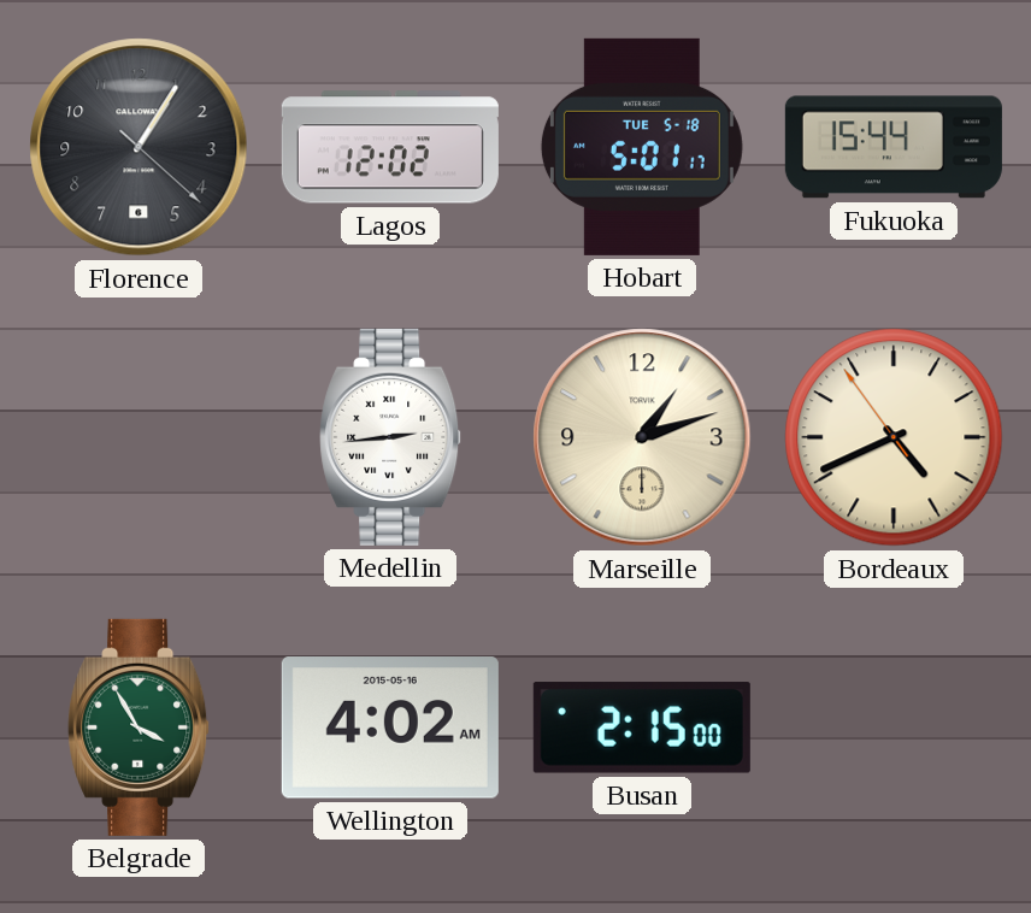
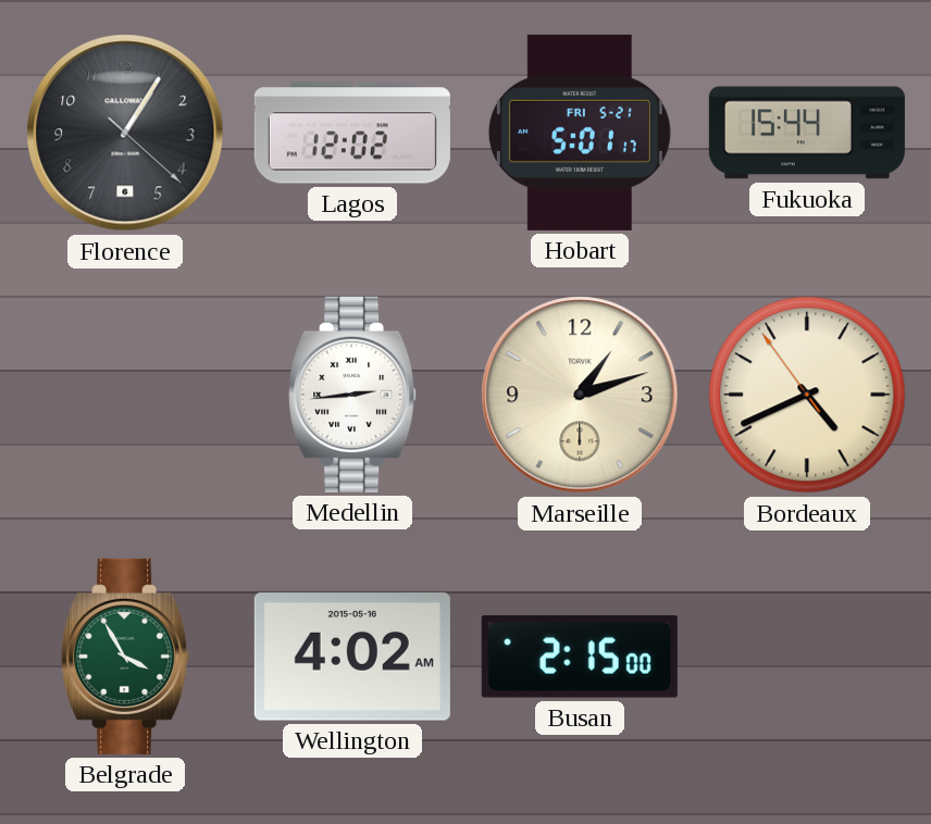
Hobart date: TUE 5-18 -> FRI 5-21
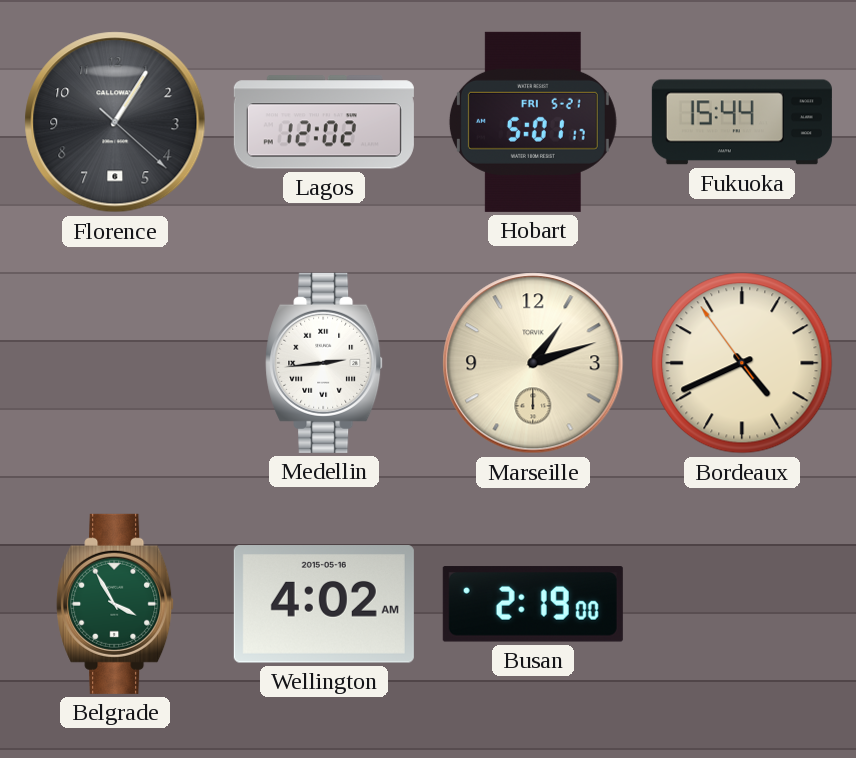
Busan: 2:15 -> 2:19
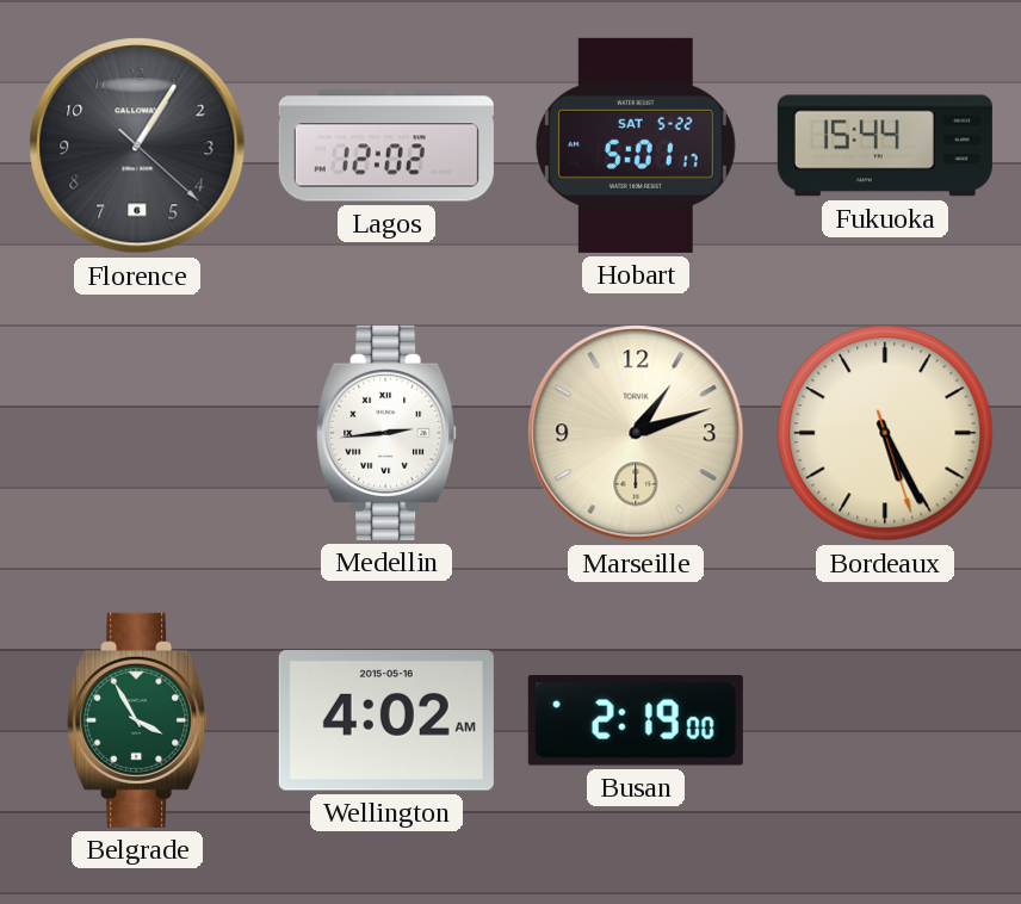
Hobart date: FRI 5-21 -> SAT 5-22
Bordeaux: 4:40 -> 5:25
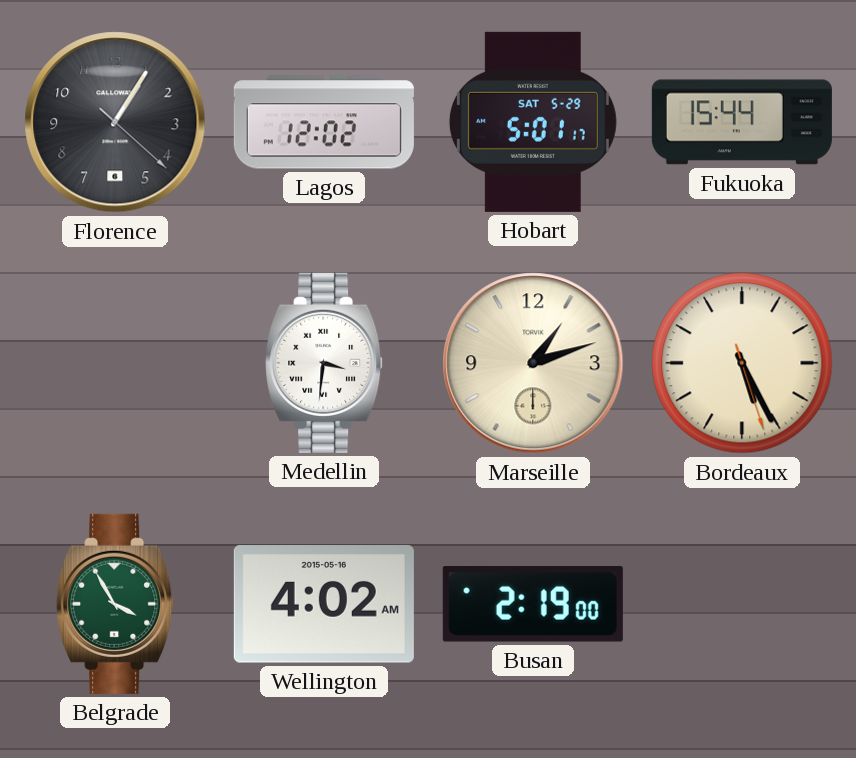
Hobart date: SAT 5-22 -> SAT 5-29
Medellin: 2:44 -> 3:31
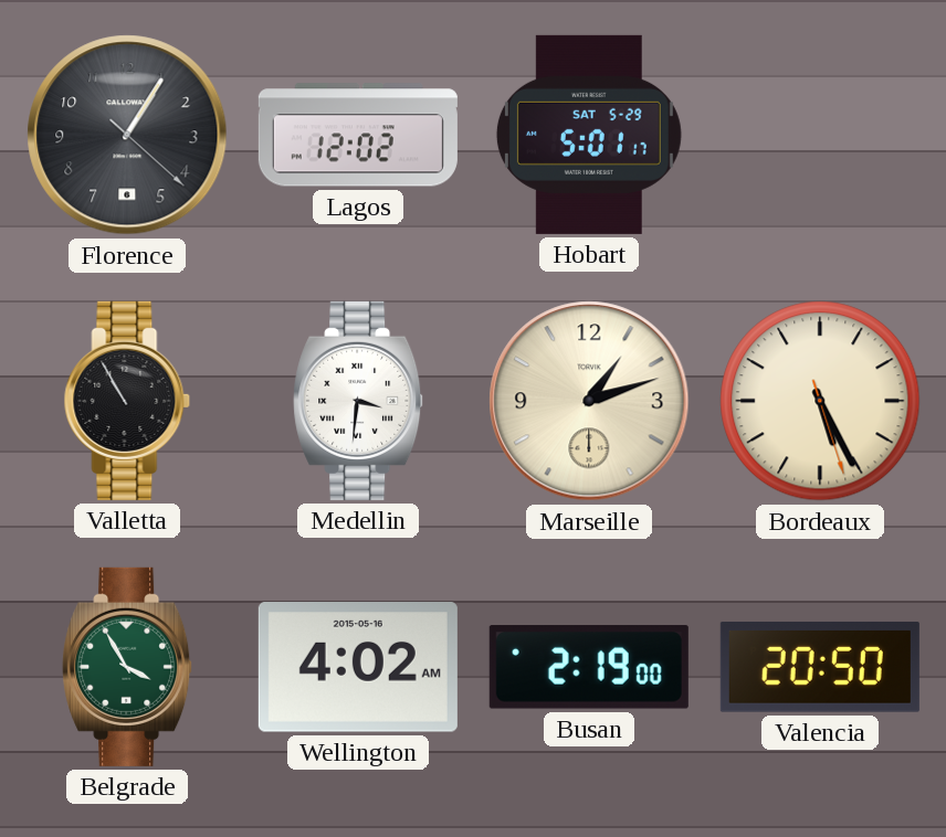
Fukuoka: 15:44 -> none
Valletta: none -> 10:55
Valencia: none -> 20:50
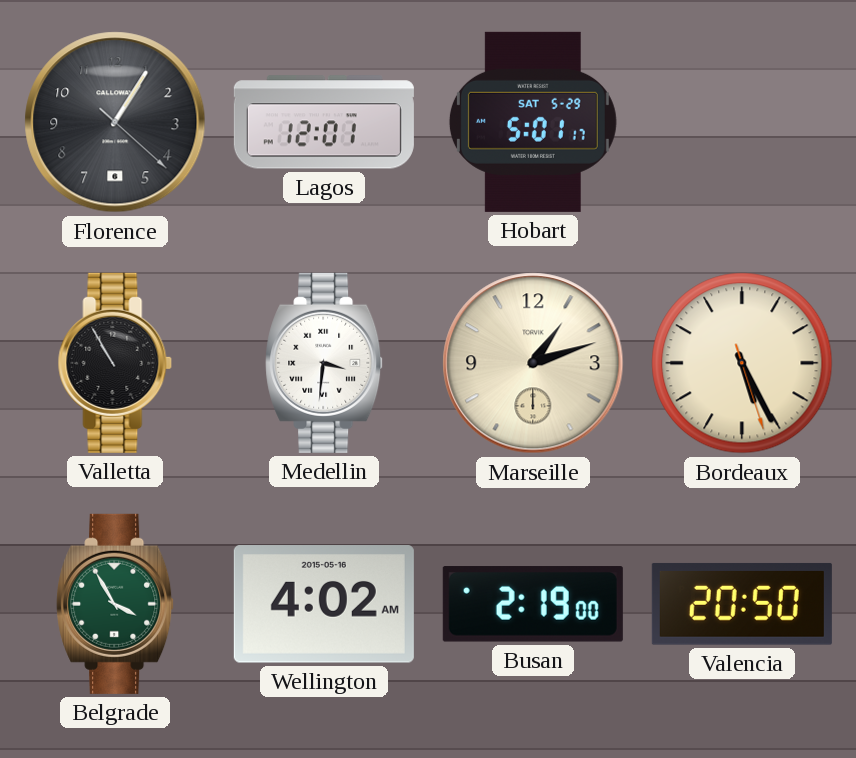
Lagos: 12:02 -> 12:01
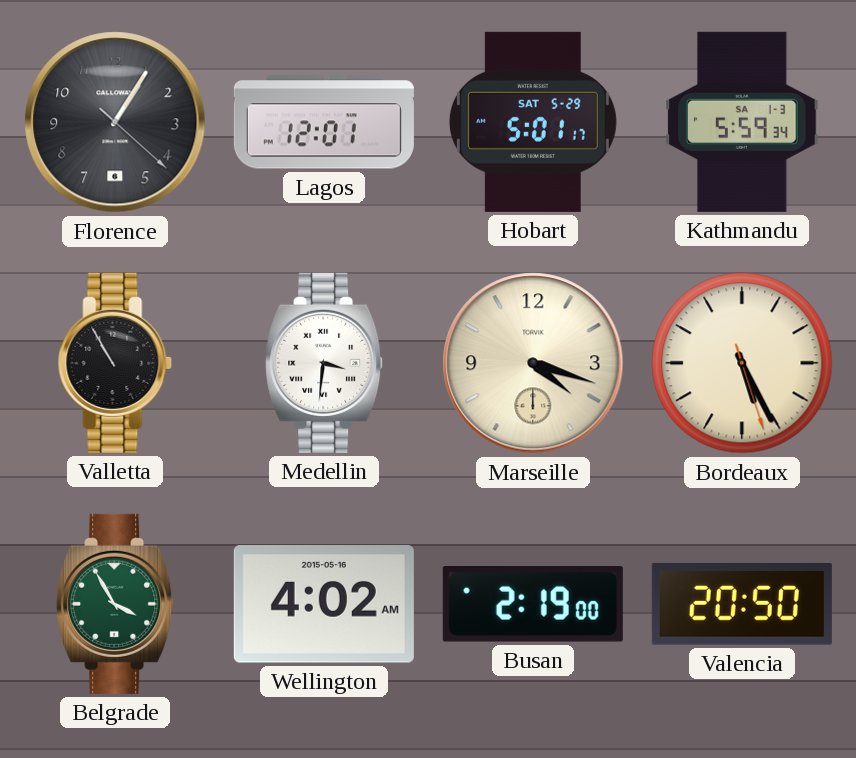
Kathmandu: none -> 5:59
Marseille: 1:12 -> 4:18
